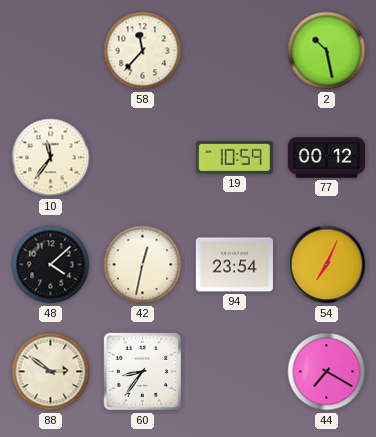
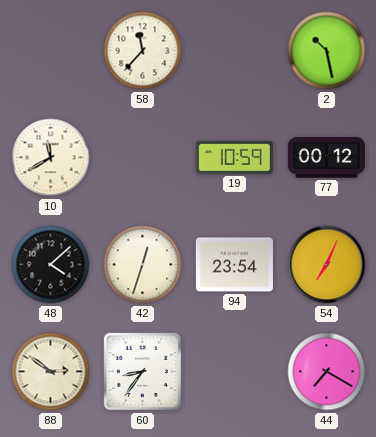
10: 11:36 -> 11:40
42: 12:32 -> 12:33
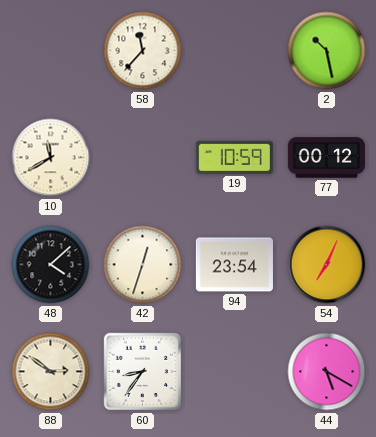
44: 7:20 -> 5:20
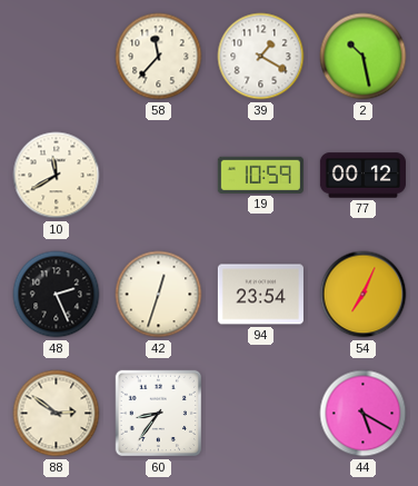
39: none -> 1:20
48: 4:08 -> 2:26
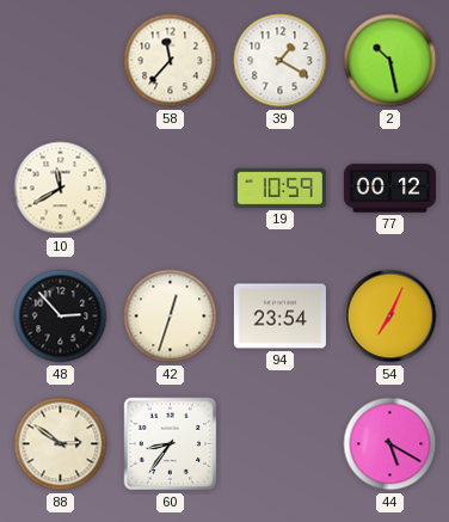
48: 2:26 -> 2:53
